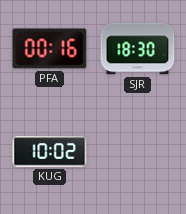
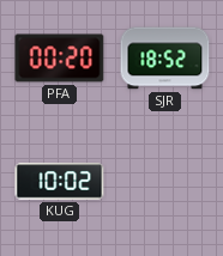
PFA: 00:16 -> 00:20
SJR: 18:30 -> 18:52
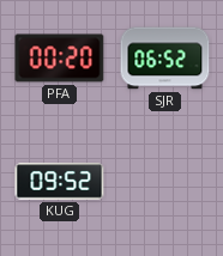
SJR: 18:52 -> 06:52
KUG: 10:02 -> 09:52
